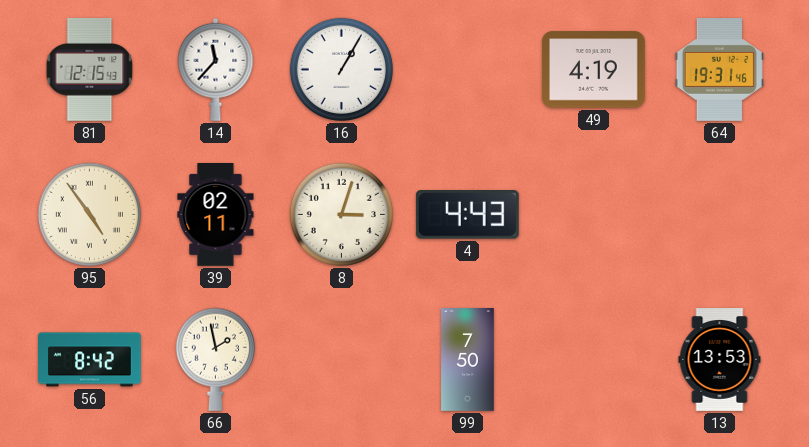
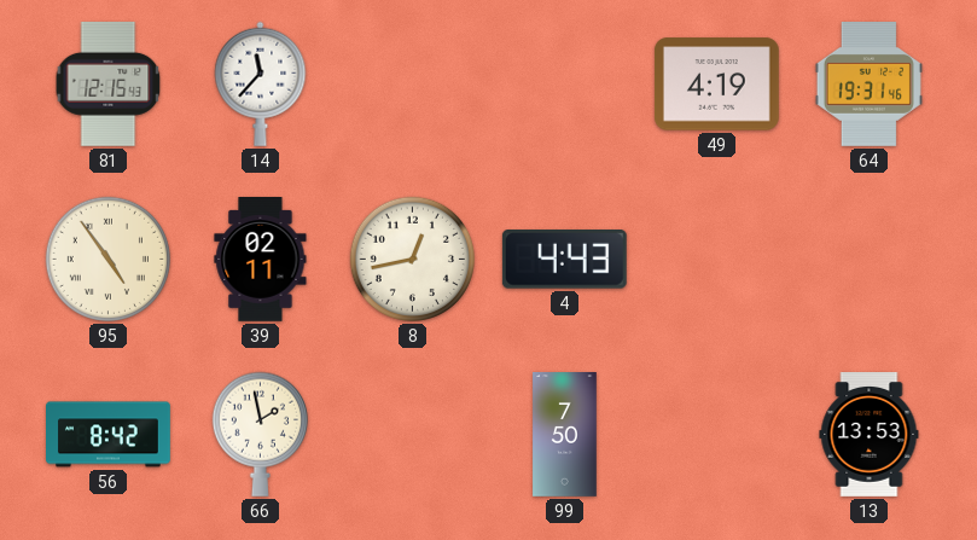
16: 1:05 -> none
8: 3:03 -> 12:43
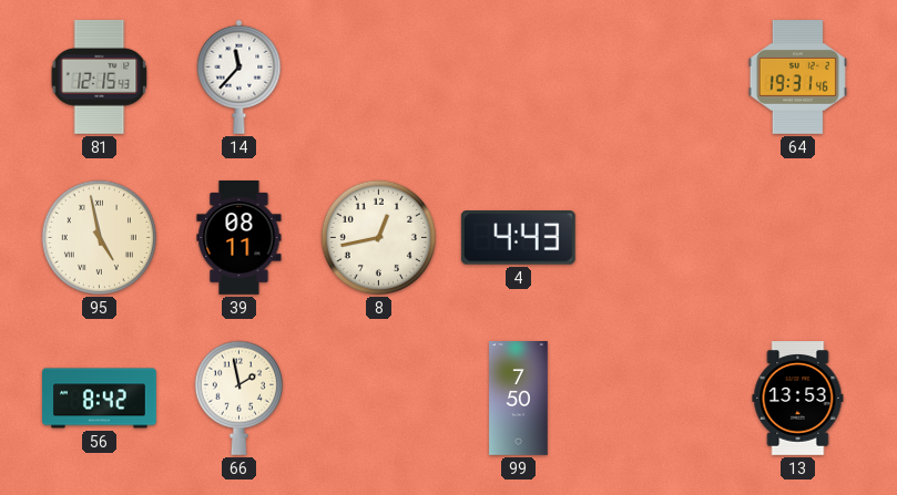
49: 4:19 -> none
95: 4:54 -> 4:58
39: 02:11 -> 08:11
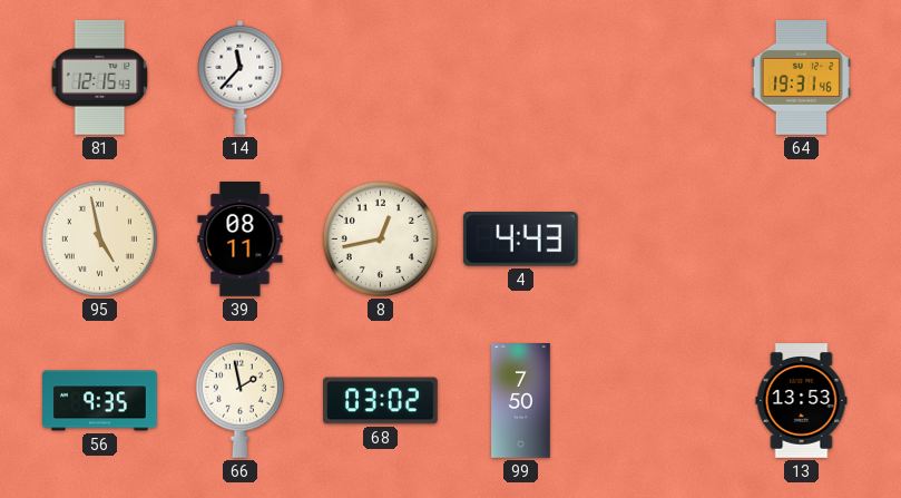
56: 8:42 -> 9:35
68: none -> 03:02
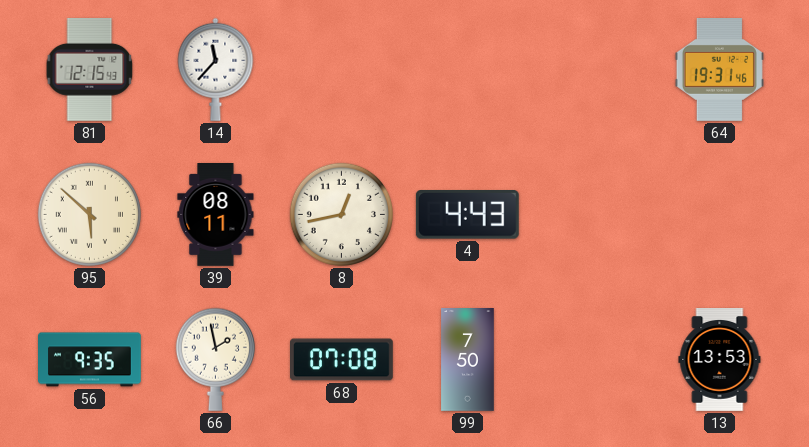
95: 4:58 -> 5:52
68: 03:02 -> 07:08
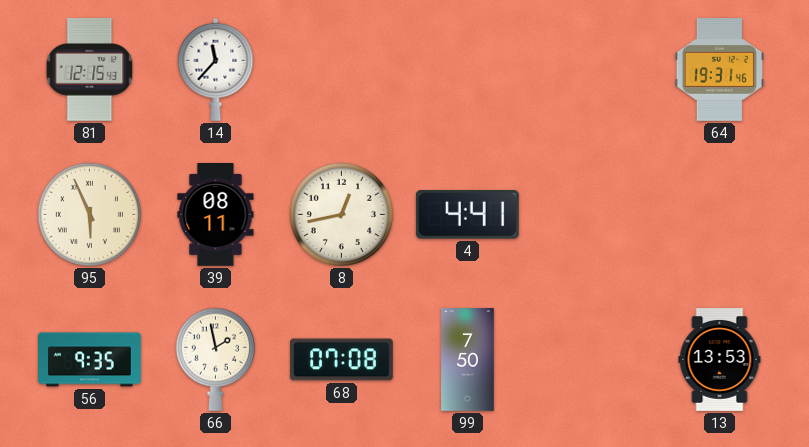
95: 5:52 -> 5:56
4: 4:43 -> 4:41
